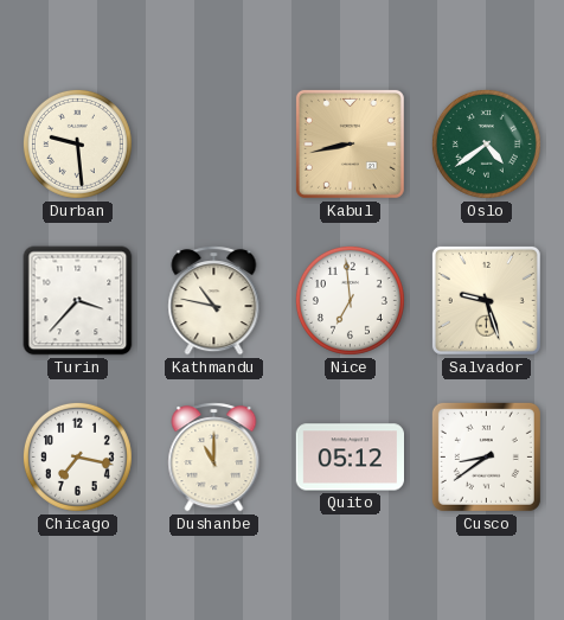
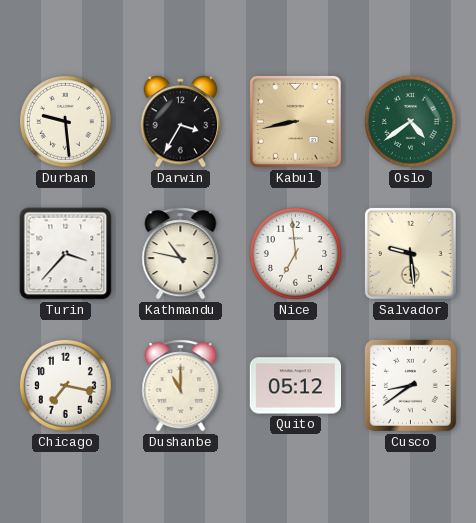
Darwin: none -> 3:35
Salvador: 9:27 -> 9:29
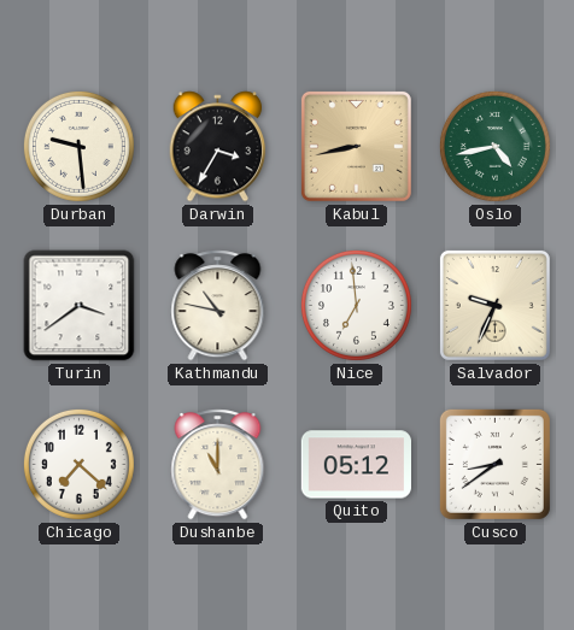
Oslo: 4:39 -> 4:43
Turin: 3:37 -> 3:39
Salvador: 9:29 -> 9:34
Chicago: 7:17 -> 7:22
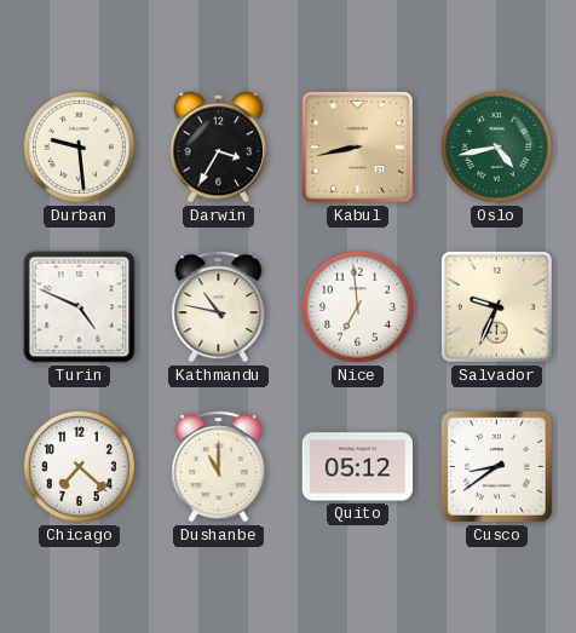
Turin: 3:39 -> 4:49
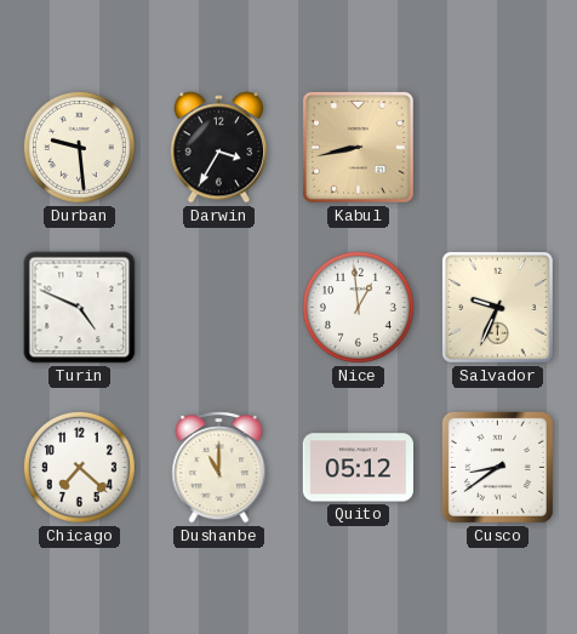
Oslo: 4:43 -> none
Kathmandu: 10:47 -> none
Nice: 6:59 -> 12:59
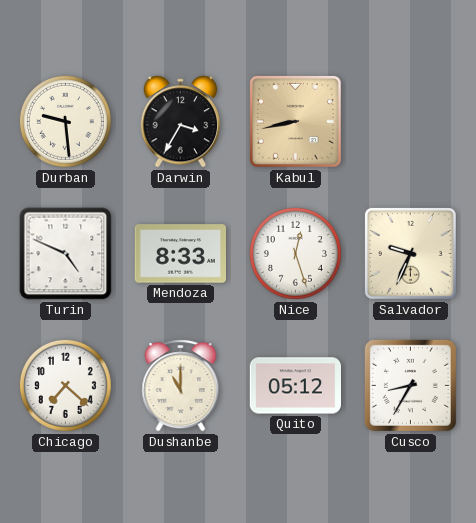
Mendoza: none -> 8:33
Nice: 12:59 -> 12:27
Cusco: 8:39 -> 8:35
